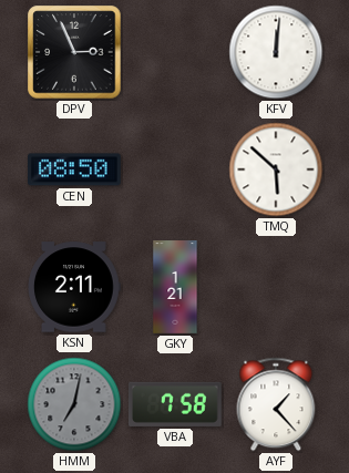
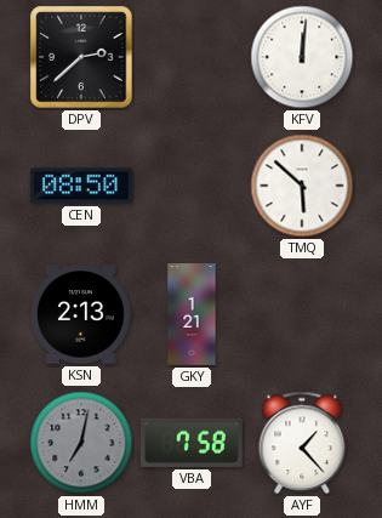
DPV: 2:56 -> 2:38
KSN: 2:11 -> 2:13
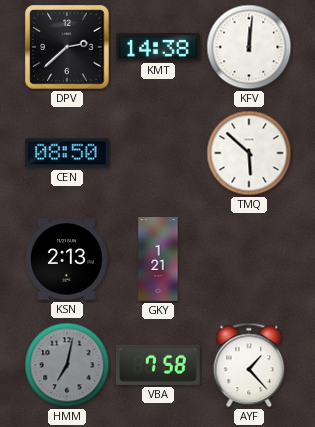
KMT: none -> 14:38
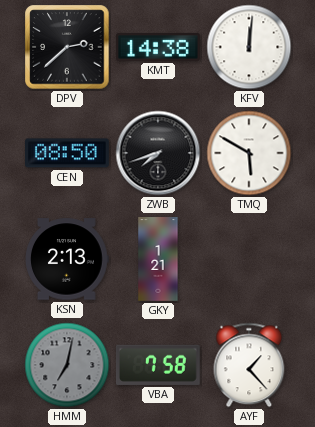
ZWB: none -> 7:42
TMQ: 5:52 -> 5:50
